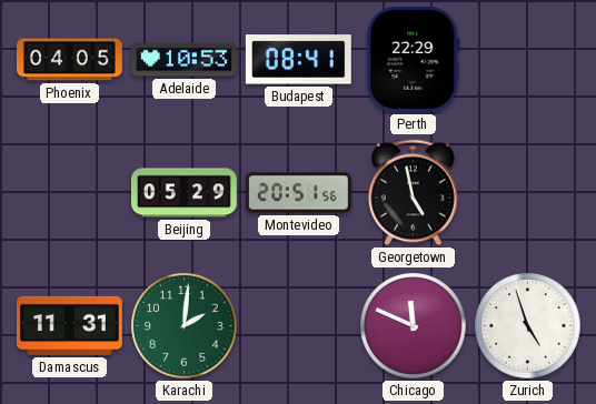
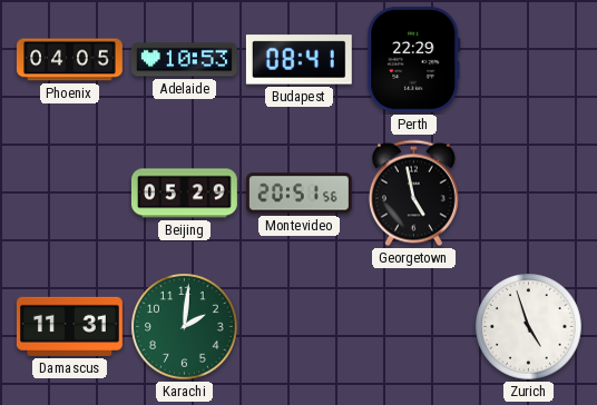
Chicago: 11:49 -> none
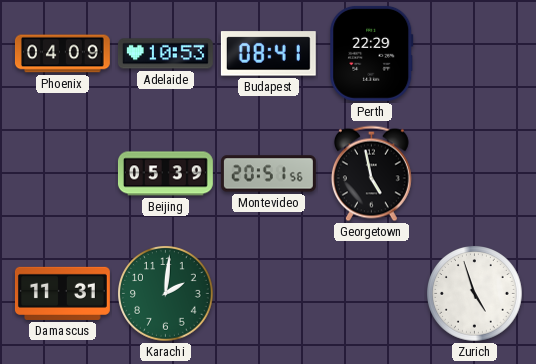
Phoenix: 04:05 -> 04:09
Beijing: 05:29 -> 05:39
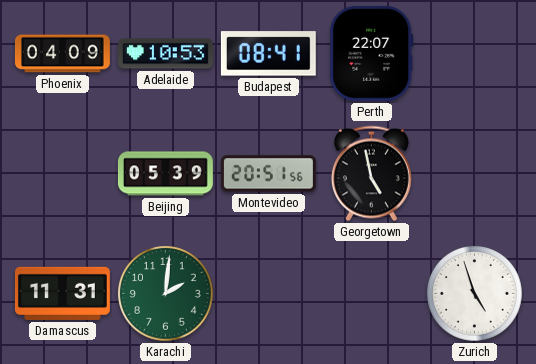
Perth: 22:29 -> 22:07
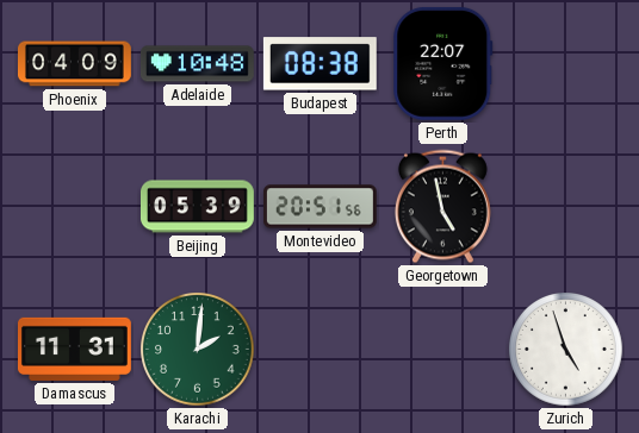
Adelaide: 10:53 -> 10:48
Budapest: 08:41 -> 08:38
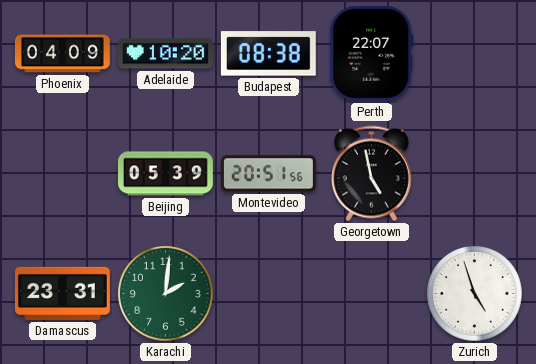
Adelaide: 10:48 -> 10:20
Damascus: 11:31 -> 23:31
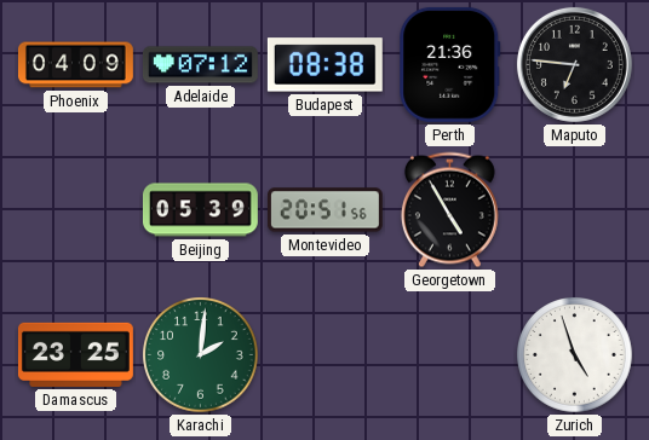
Adelaide: 10:20 -> 07:12
Perth: 22:07 -> 21:36
Maputo: none -> 6:46
Georgetown: 4:58 -> 4:55
Damascus: 23:31 -> 23:25
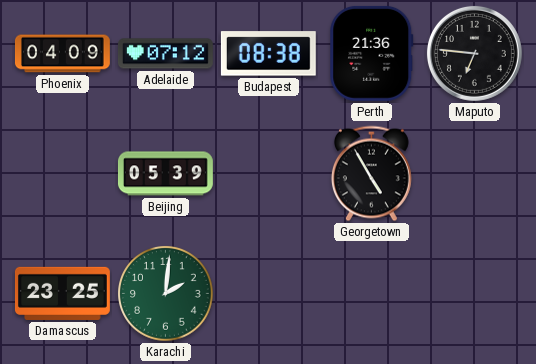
Montevideo: 20:51 -> none
Zurich: 4:57 -> none
